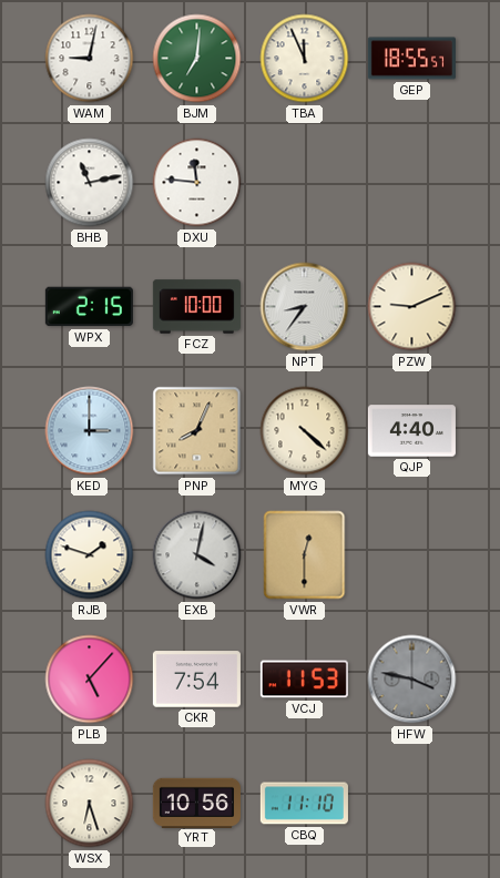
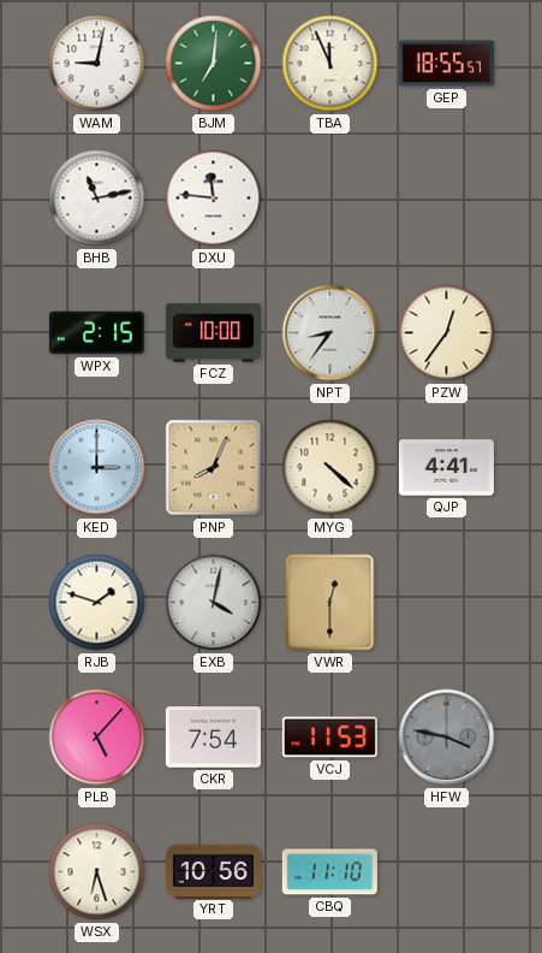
PZW: 9:11 -> 12:36
QJP: 4:40 -> 4:41
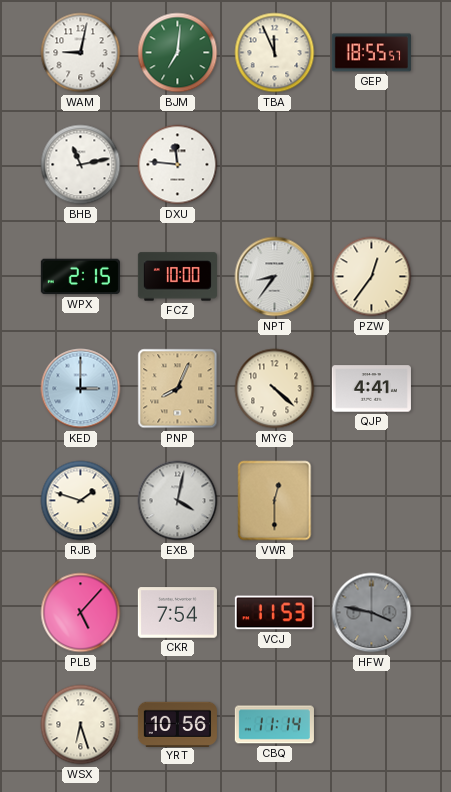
CBQ: 11:10 -> 11:14
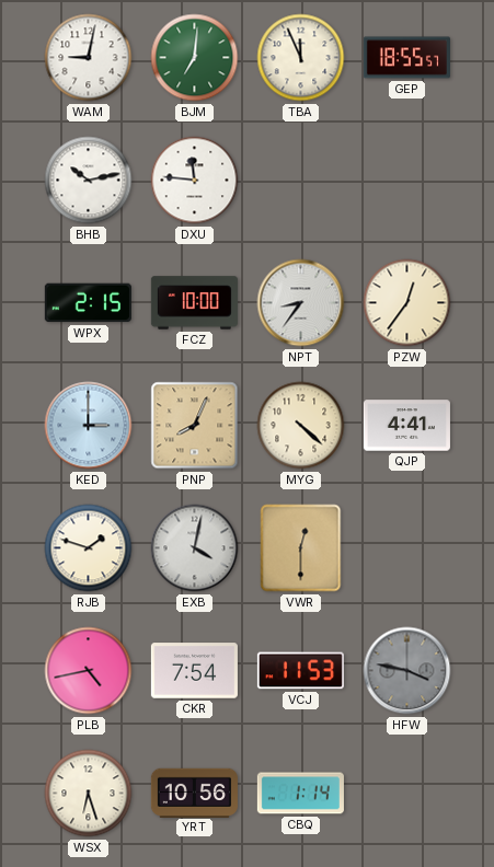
BHB: 11:13 -> 10:13
PLB: 5:07 -> 4:43
CBQ: 11:14 -> 1:14
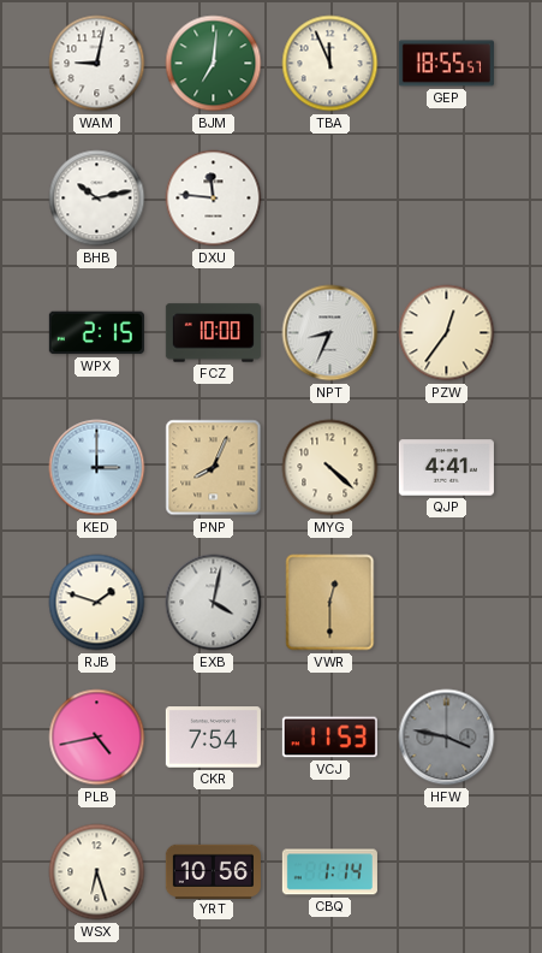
NPT: 8:36 -> 8:34
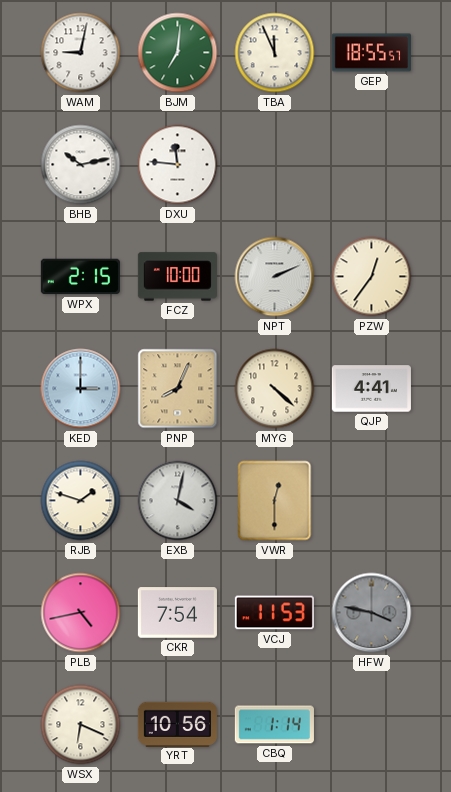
NPT: 8:34 -> 2:11
WSX: 6:27 -> 6:19
